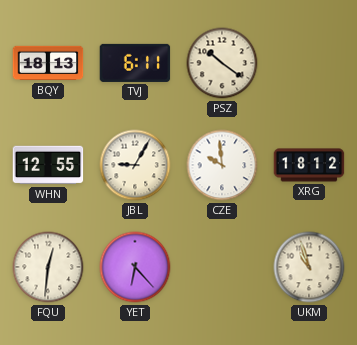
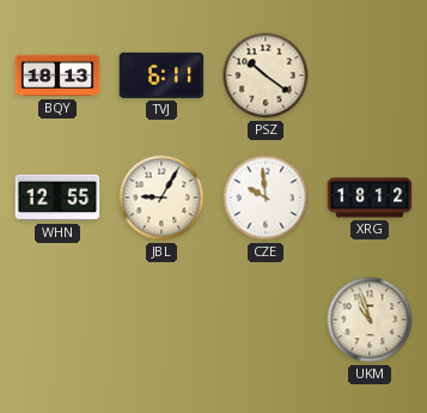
FQU: 12:31 -> none
YET: 6:23 -> none
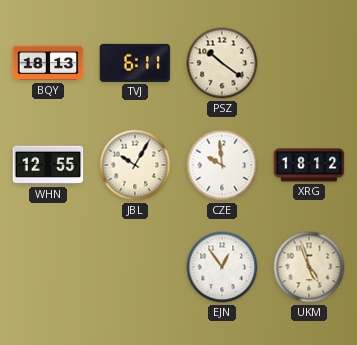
JBL: 9:05 -> 10:05
EJN: none -> 12:54
UKM: 10:57 -> 4:57
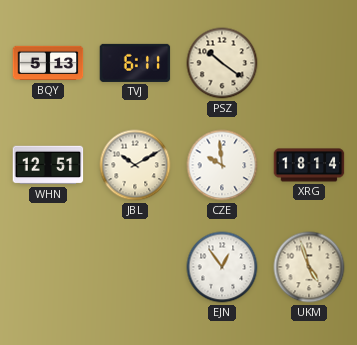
BQY: 18:13 -> 5:13
WHN: 12:55 -> 12:51
JBL: 10:05 -> 10:10
XRG: 18:12 -> 18:14
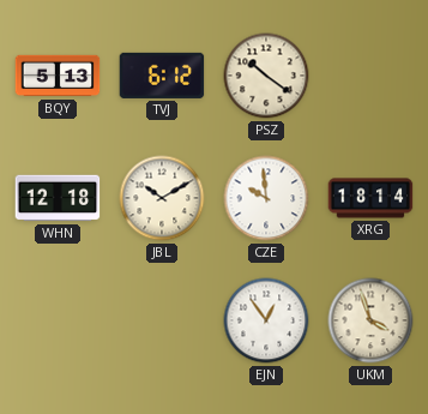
TVJ: 6:11 -> 6:12
WHN: 12:51 -> 12:18
UKM: 4:57 -> 3:57
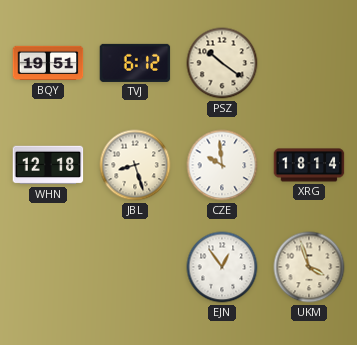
BQY: 5:13 -> 19:51
JBL: 10:10 -> 8:27
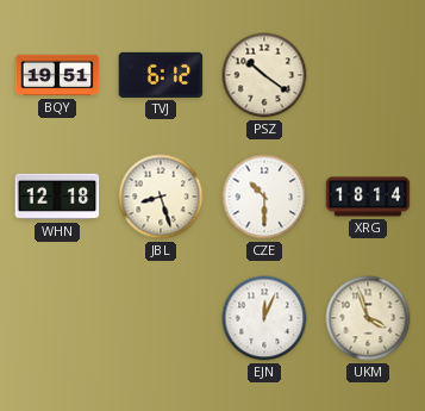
CZE: 9:59 -> 10:30
EJN: 12:54 -> 12:04
